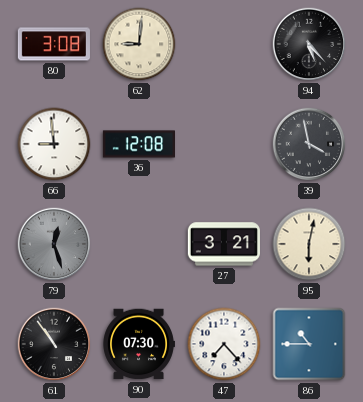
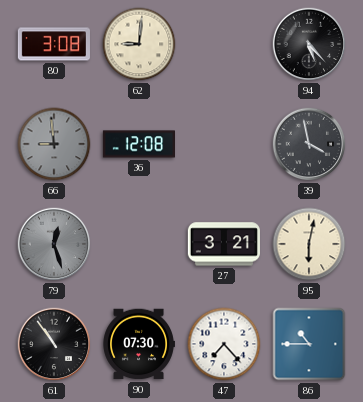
66 dial: white -> grey
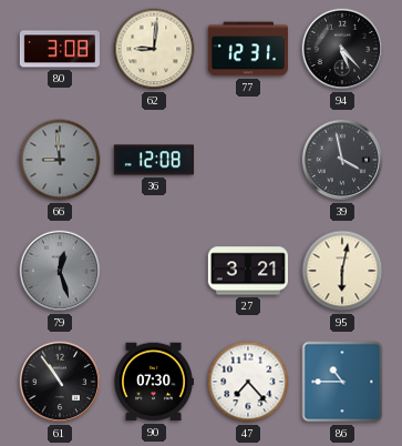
77: none -> 12:31
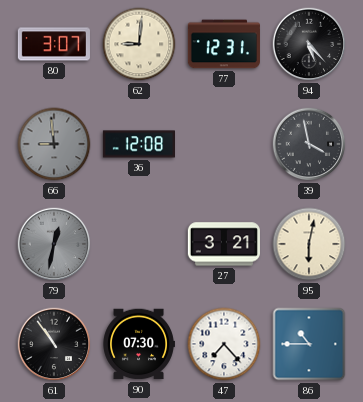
80: 3:08 -> 3:07
79: 12:27 -> 12:32
